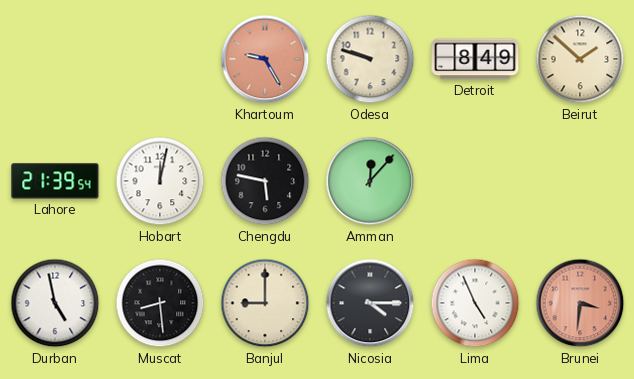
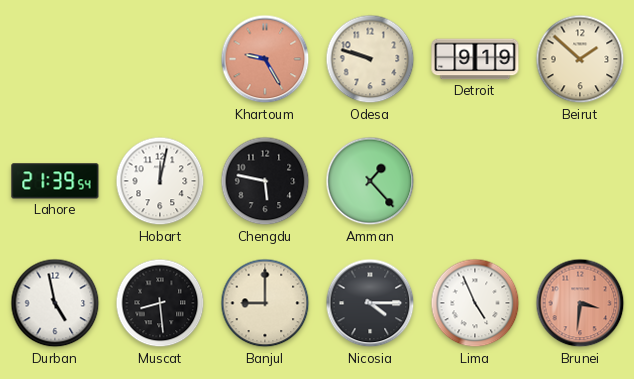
Detroit: 8:49 -> 9:19
Amman: 12:07 -> 1:23
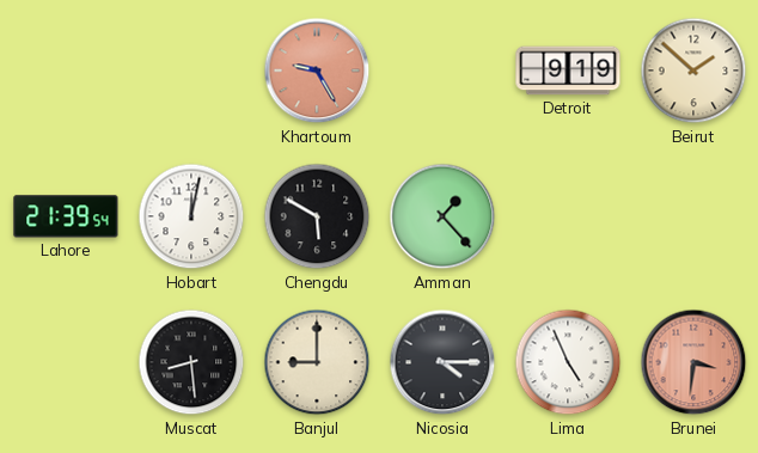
Odesa: 9:48 -> none
Chengdu: 5:47 -> 5:50
Durban: 4:58 -> none
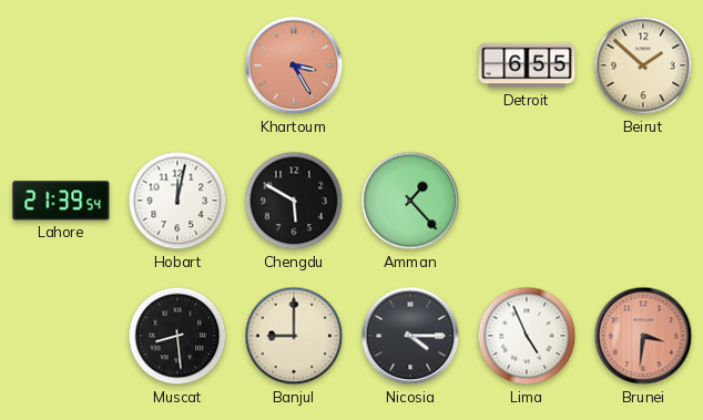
Khartoum: 9:25 -> 3:25
Detroit: 9:19 -> 6:55
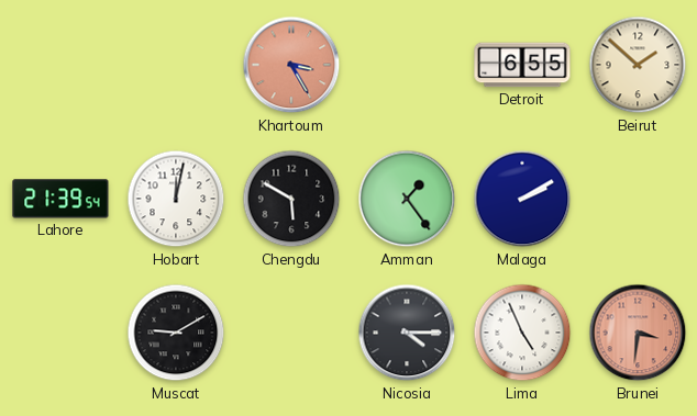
Amman: 1:23 -> 1:24
Malaga: none -> 2:10
Muscat: 8:29 -> 9:10
Banjul: 9:00 -> none
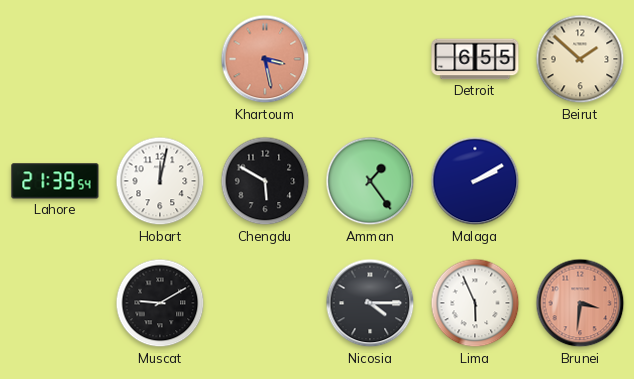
Khartoum: 3:25 -> 3:28
Lima: 4:56 -> 5:56
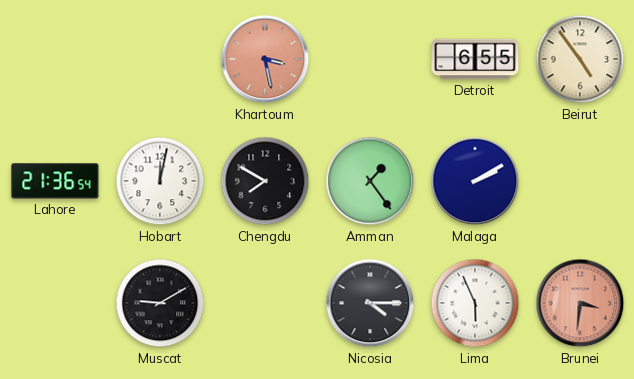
Beirut: 1:52 -> 4:54
Lahore: 21:39 -> 21:36
Chengdu: 5:50 -> 7:50
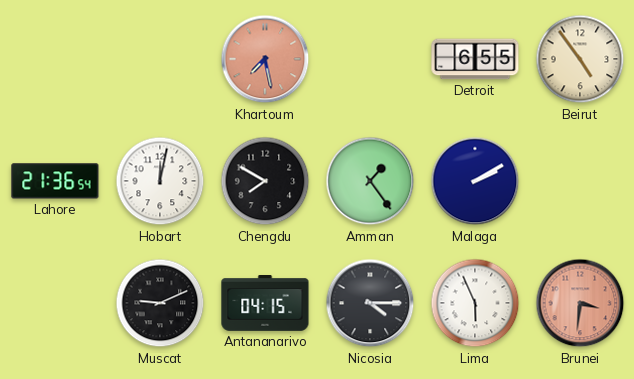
Khartoum: 3:28 -> 7:28
Muscat: 9:10 -> 9:11
Antananarivo: none -> 04:15
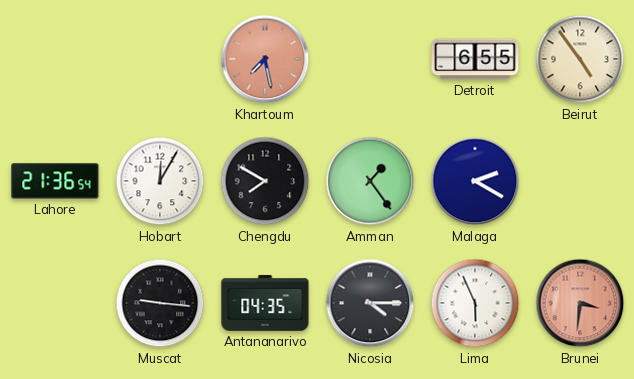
Hobart: 12:02 -> 12:05
Malaga: 2:10 -> 2:20
Muscat: 9:11 -> 9:16
Antananarivo: 04:15 -> 04:35
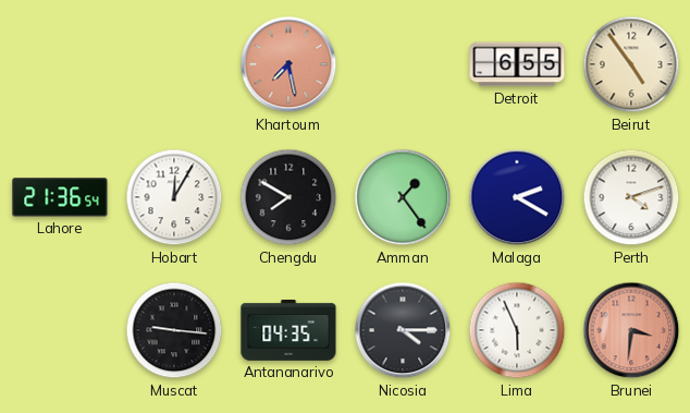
Perth: none -> 4:12
